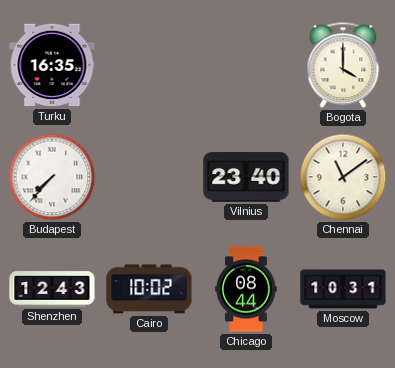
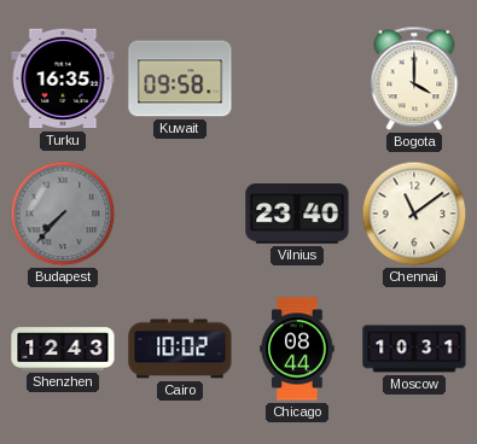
Kuwait: none -> 09:58
Budapest dial: white -> grey
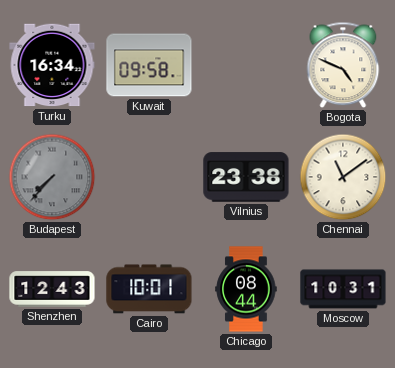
Turku: 16:35 -> 16:34
Bogota: 4:00 -> 4:49
Vilnius: 23:40 -> 23:38
Cairo: 10:02 -> 10:01
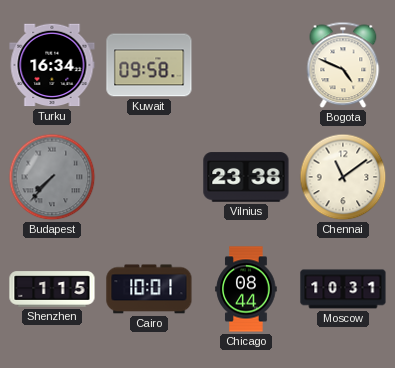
Shenzhen: 12:43 -> 1:15
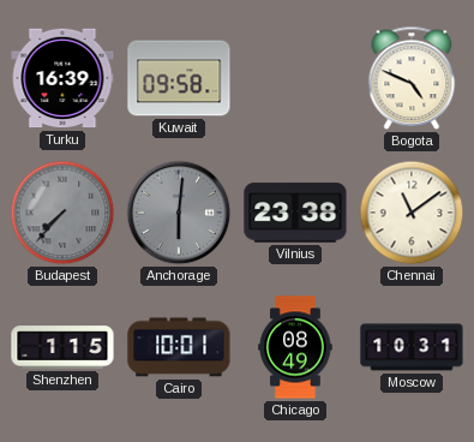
Turku: 16:34 -> 16:39
Anchorage: none -> 6:01
Chicago: 08:44 -> 08:49
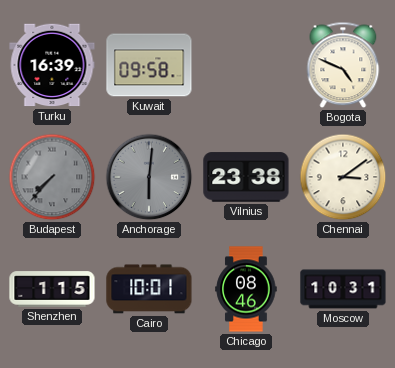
Chennai: 11:09 -> 3:09
Chicago: 08:49 -> 08:46
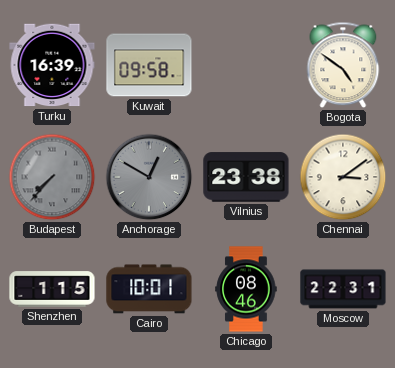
Bogota: 4:49 -> 4:51
Anchorage: 6:01 -> 12:50
Moscow: 10:31 -> 22:31
